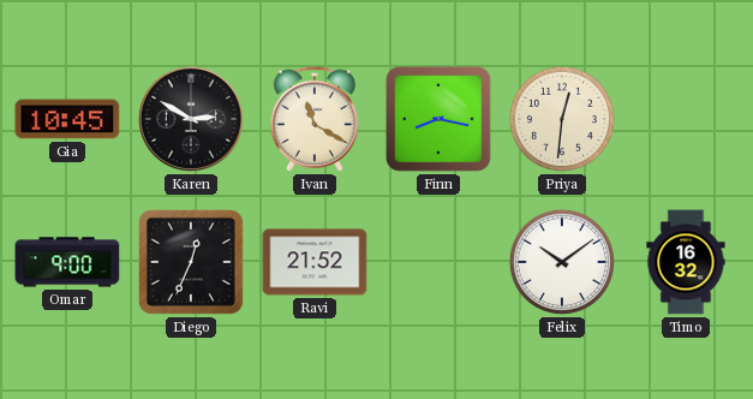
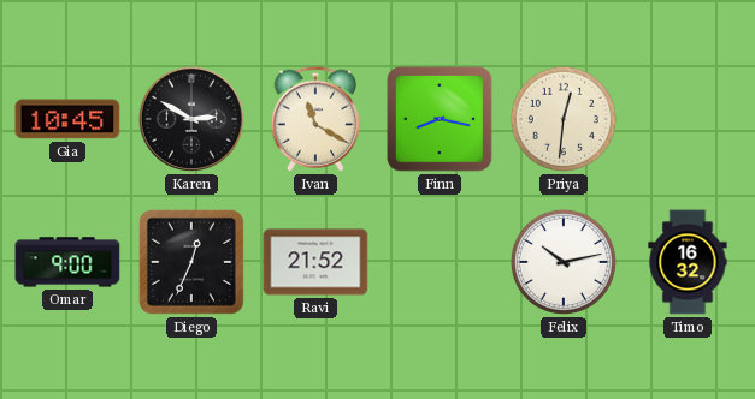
Felix: 10:09 -> 10:13
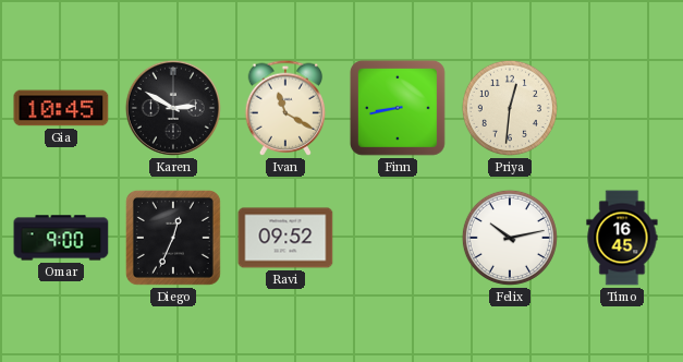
Finn: 8:17 -> 8:43
Ravi: 21:52 -> 09:52
Timo: 16:32 -> 16:45
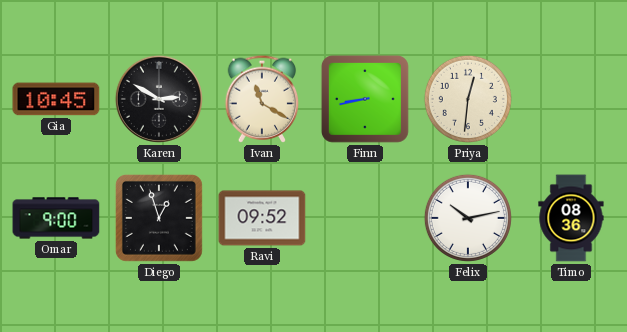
Diego: 12:34 -> 12:57
Timo: 16:45 -> 08:36
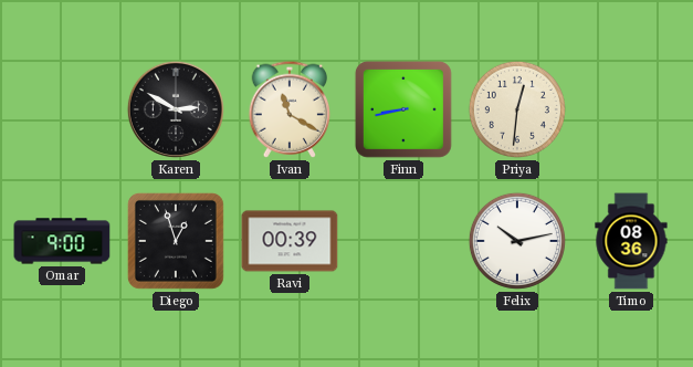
Gia: 10:45 -> none
Ravi: 09:52 -> 00:39
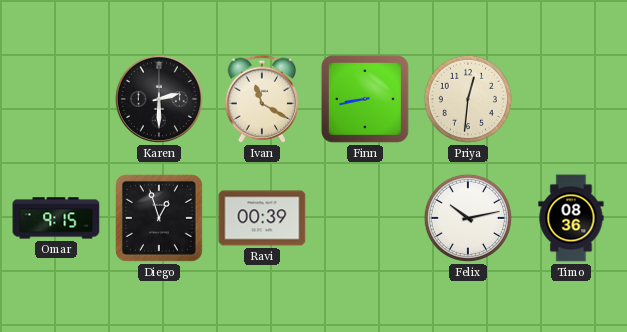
Karen: 2:50 -> 2:30
Omar: 9:00 -> 9:15
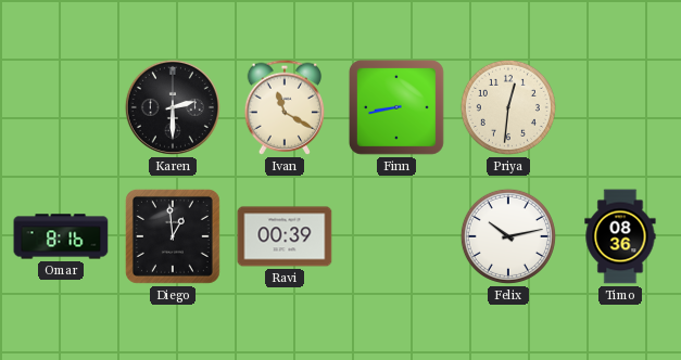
Omar: 9:15 -> 8:16
Diego: 12:57 -> 12:59
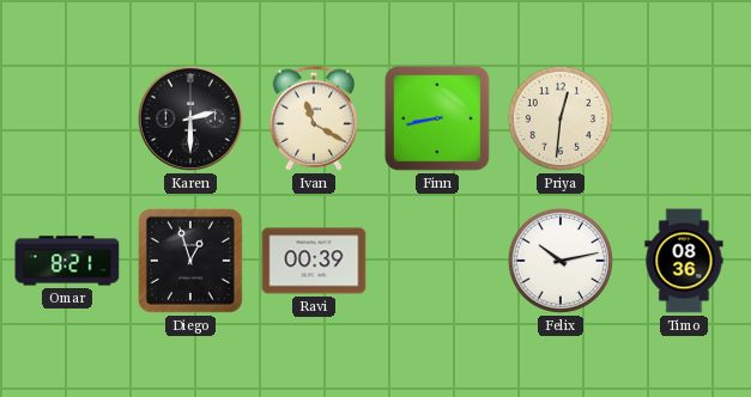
Omar: 8:16 -> 8:21
Diego: 12:59 -> 12:57
